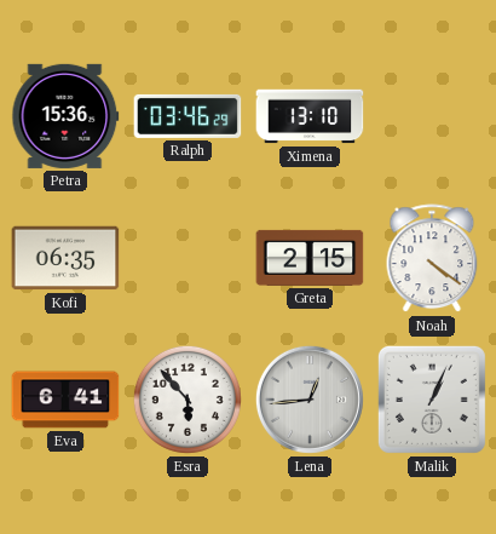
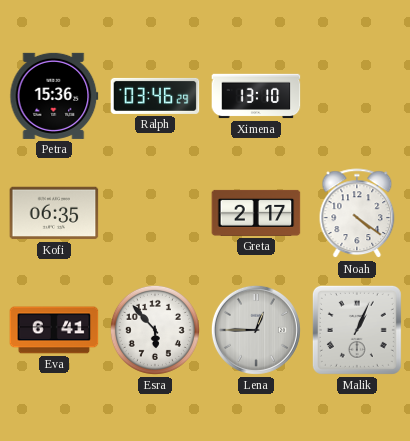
Greta: 2:15 -> 2:17
Lena: 12:44 -> 12:45
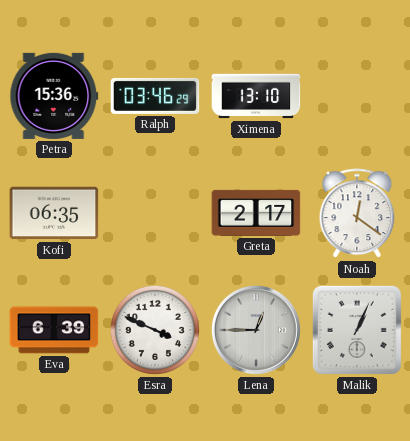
Noah: 4:21 -> 12:21
Eva: 6:41 -> 6:39
Esra: 5:53 -> 3:49
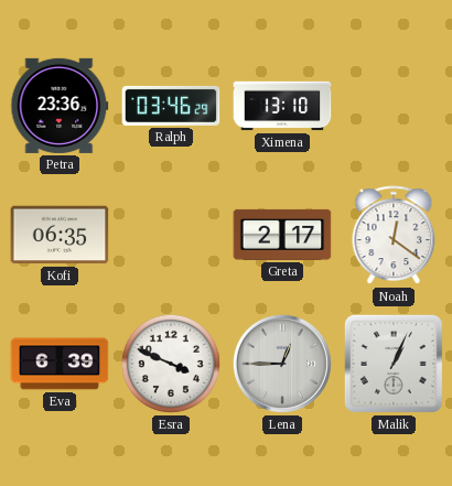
Petra: 15:36 -> 23:36
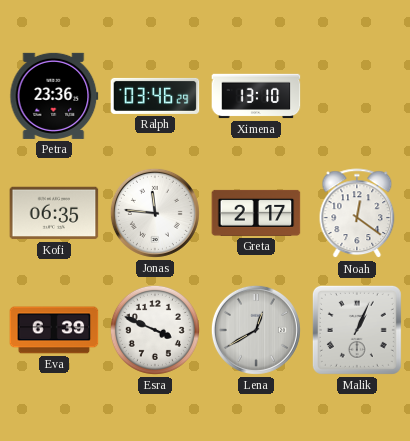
Jonas: none -> 11:46
Lena: 12:45 -> 12:40
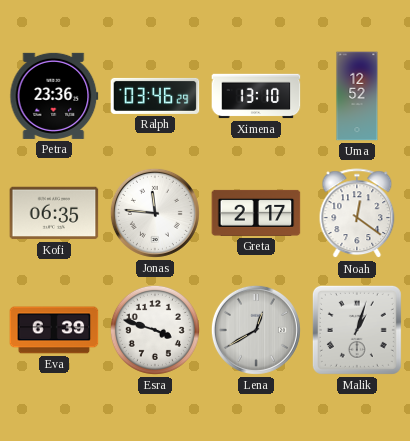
Uma: none -> 12:52
Esra: 3:49 -> 3:48
Malik: 1:04 -> 1:03
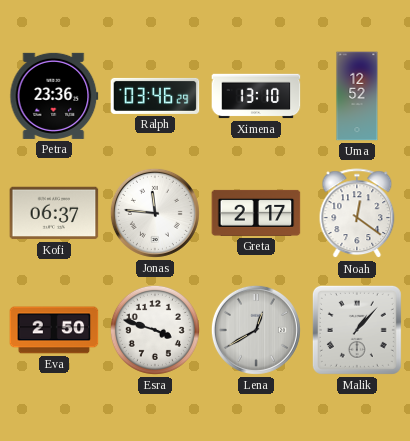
Kofi: 06:35 -> 06:37
Eva: 6:39 -> 2:50
Malik: 1:03 -> 1:07
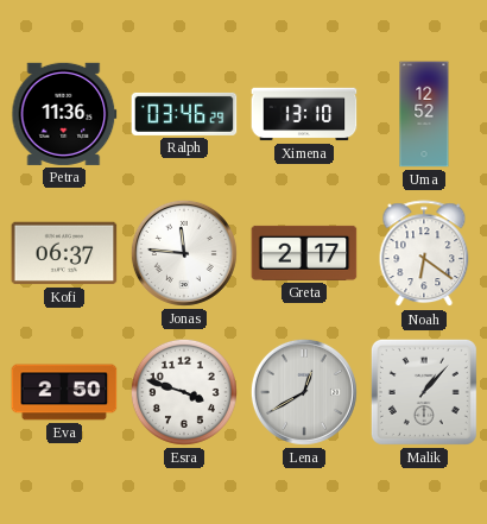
Petra: 23:36 -> 11:36
Noah: 12:21 -> 6:21
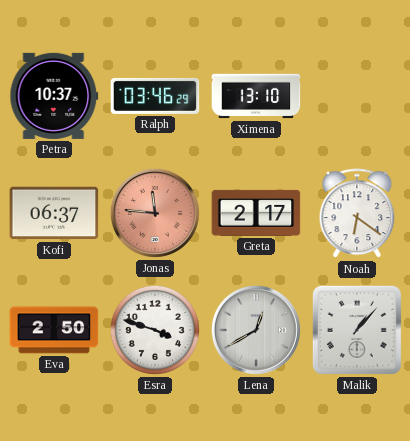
Petra: 11:36 -> 10:37
Uma: 12:52 -> none
Jonas dial: white -> salmon
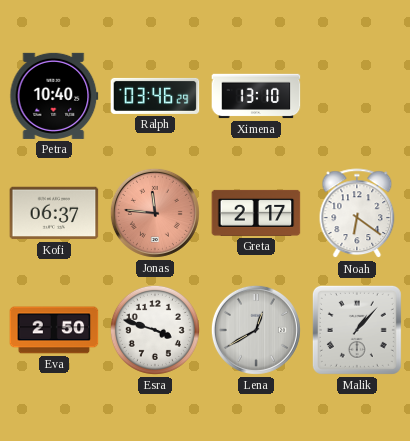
Petra: 10:37 -> 10:40
